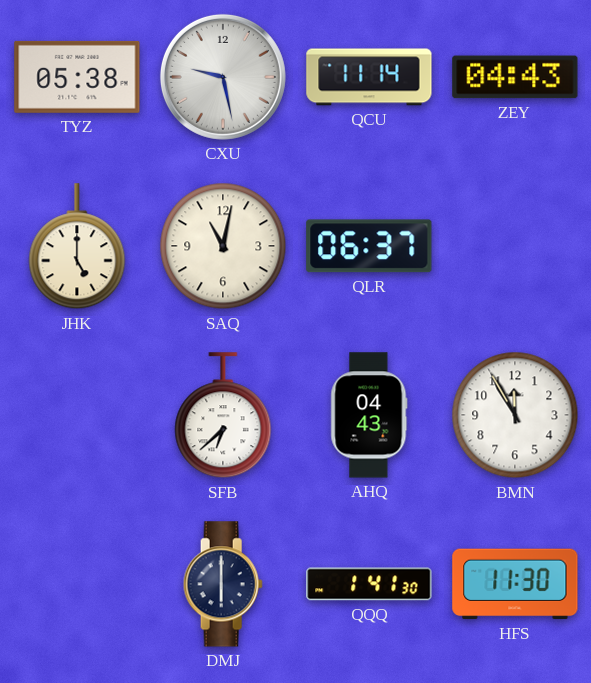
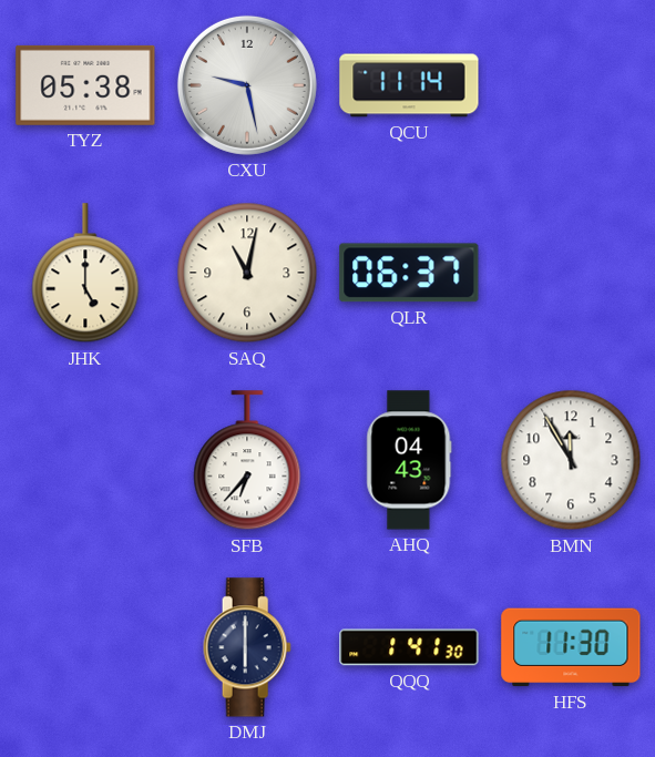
ZEY: 04:43 -> none
SFB: 6:38 -> 6:37
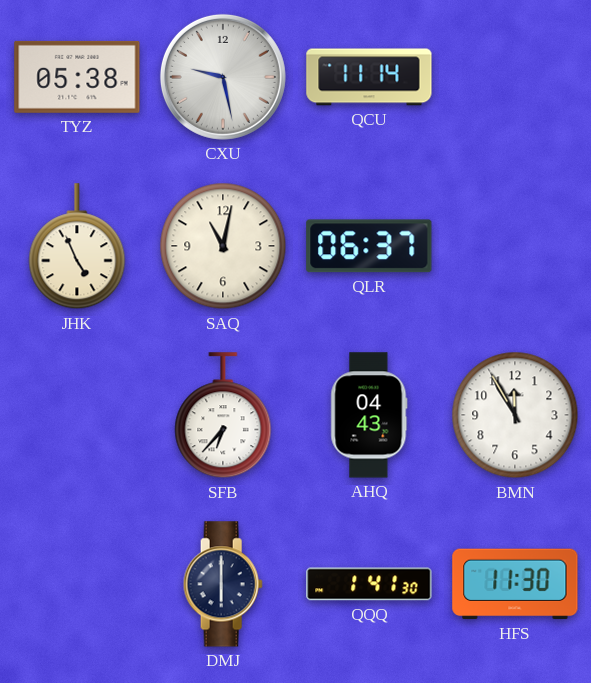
JHK: 5:00 -> 4:56
